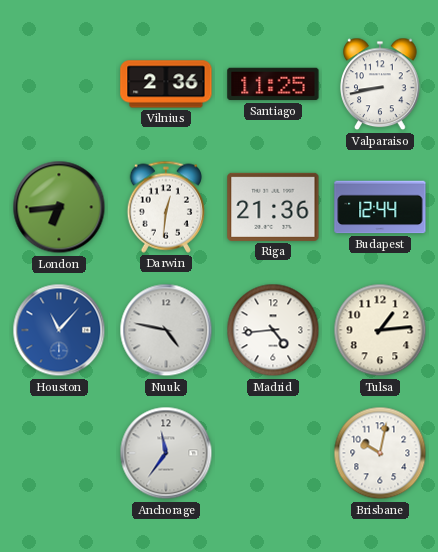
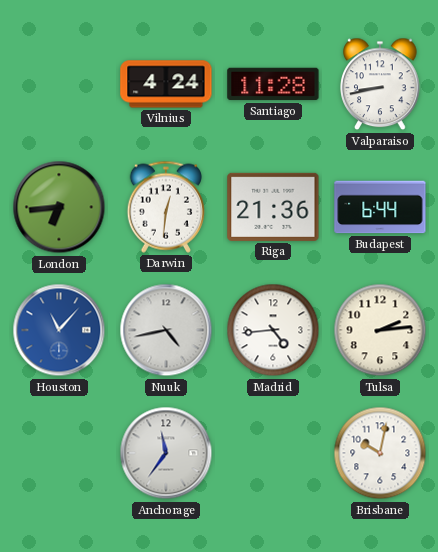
Vilnius: 2:36 -> 4:24
Santiago: 11:25 -> 11:28
Budapest: 12:44 -> 6:44
Nuuk: 4:47 -> 4:43
Tulsa: 1:14 -> 2:14
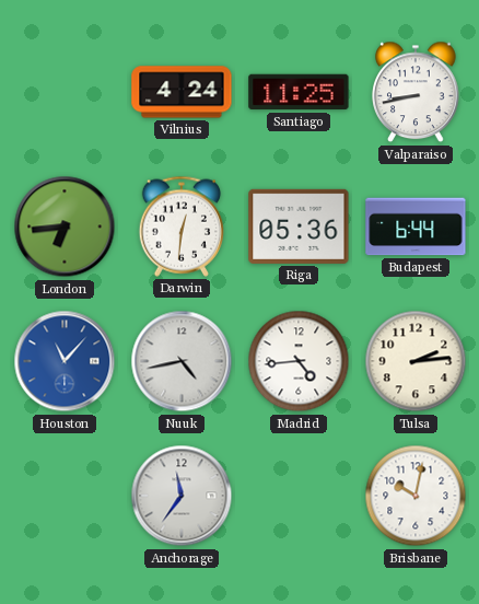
Santiago: 11:28 -> 11:25
Riga: 21:36 -> 05:36
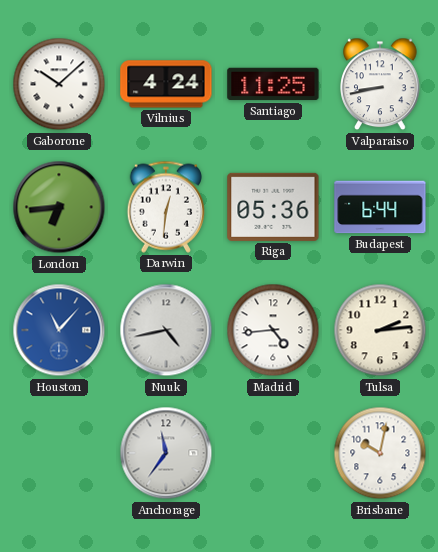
Gaborone: none -> 10:08
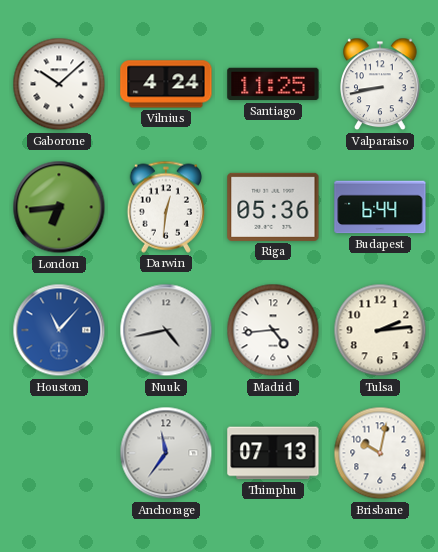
Thimphu: none -> 07:13
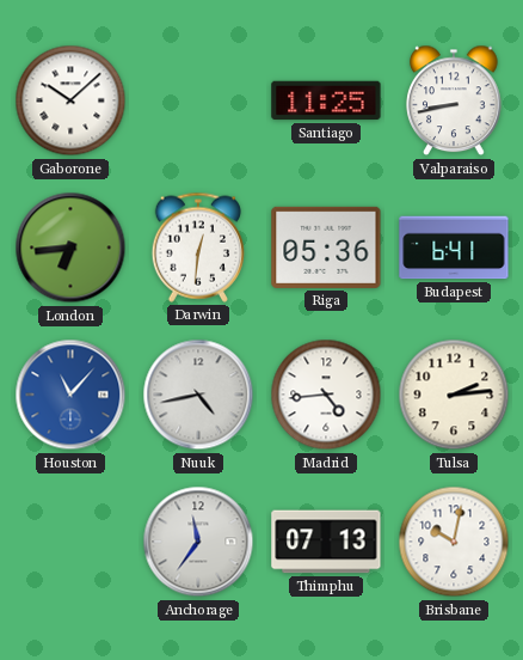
Vilnius: 4:24 -> none
Budapest: 6:44 -> 6:41
